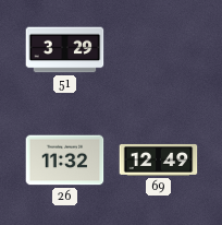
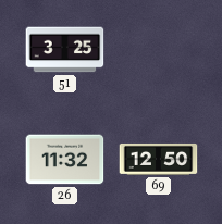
51: 3:29 -> 3:25
69: 12:49 -> 12:50
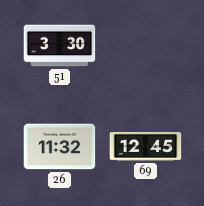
51: 3:25 -> 3:30
69: 12:50 -> 12:45
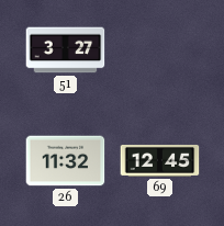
51: 3:30 -> 3:27
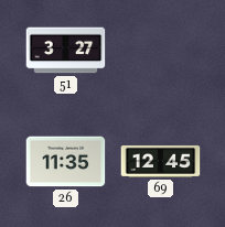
26: 11:32 -> 11:35
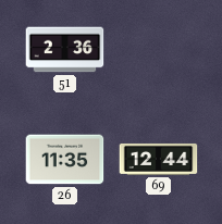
51: 3:27 -> 2:36
69: 12:45 -> 12:44
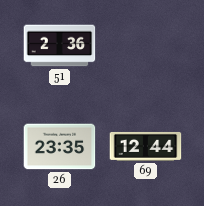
26: 11:35 -> 23:35
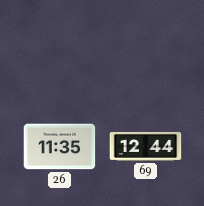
51: 2:36 -> none
26: 23:35 -> 11:35
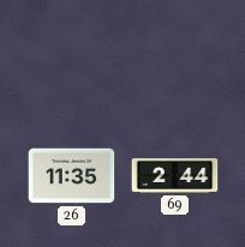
69: 12:44 -> 2:44
